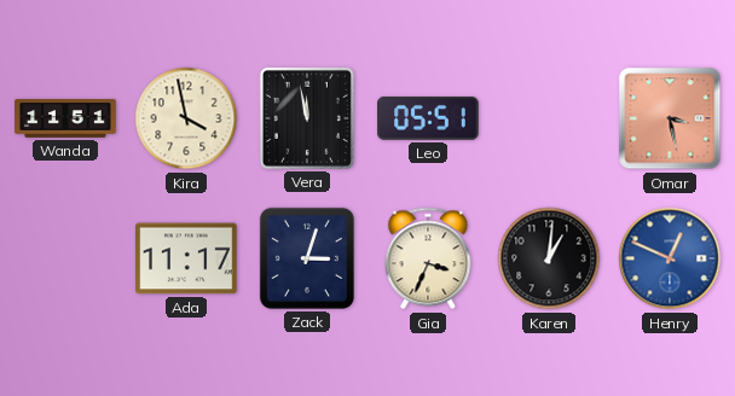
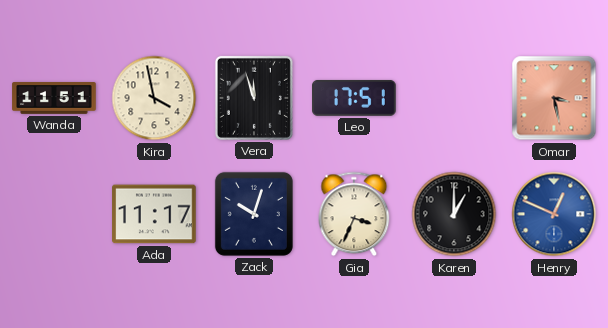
Vera: 11:58 -> 11:57
Leo: 05:51 -> 17:51
Zack: 3:03 -> 10:03
Karen: 1:01 -> 1:00
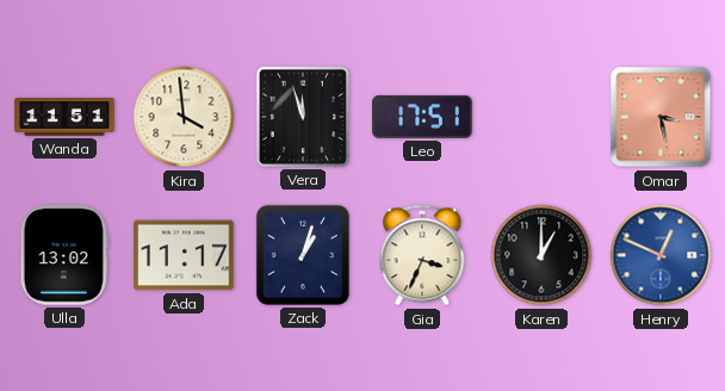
Kira: 3:58 -> 3:59
Ulla: none -> 13:02
Zack: 10:03 -> 1:03
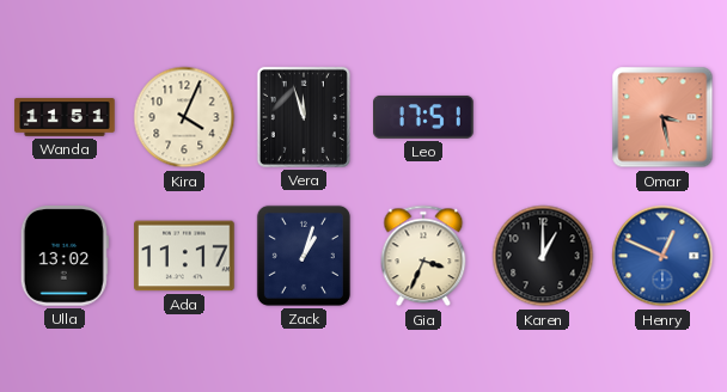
Kira: 3:59 -> 4:04
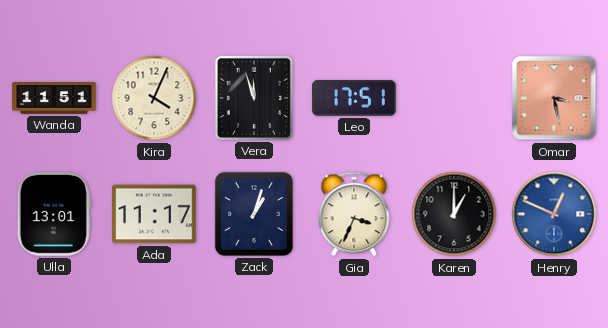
Ulla: 13:02 -> 13:01
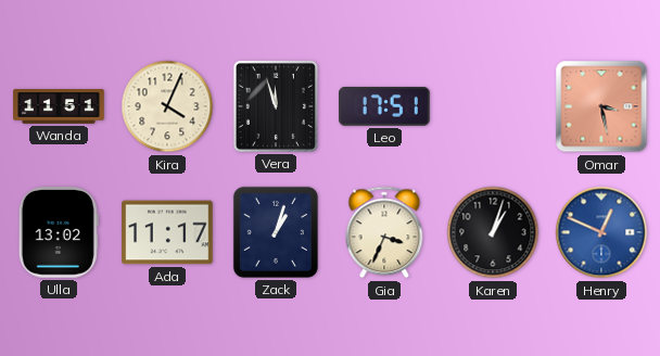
Ulla: 13:01 -> 13:02
Karen: 1:00 -> 1:03
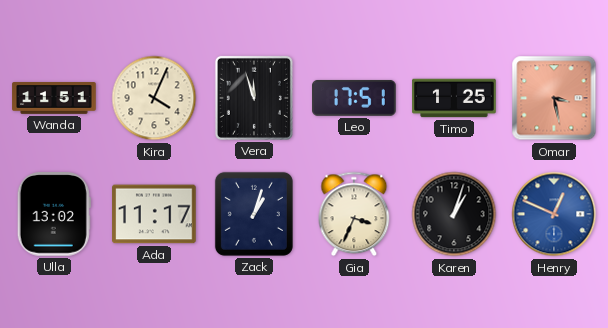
Timo: none -> 1:25
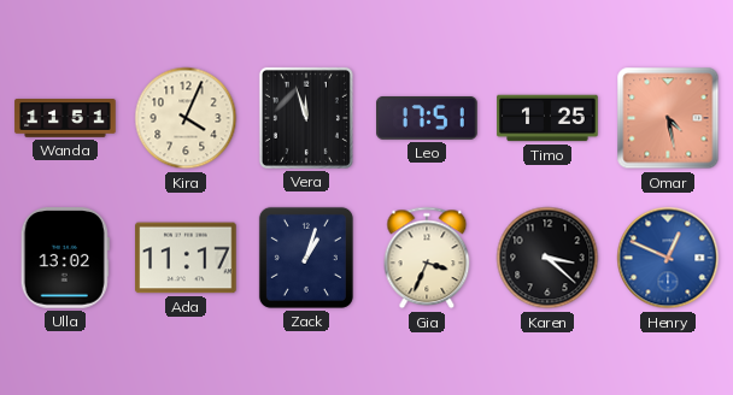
Omar: 3:28 -> 4:28
Karen: 1:03 -> 3:22
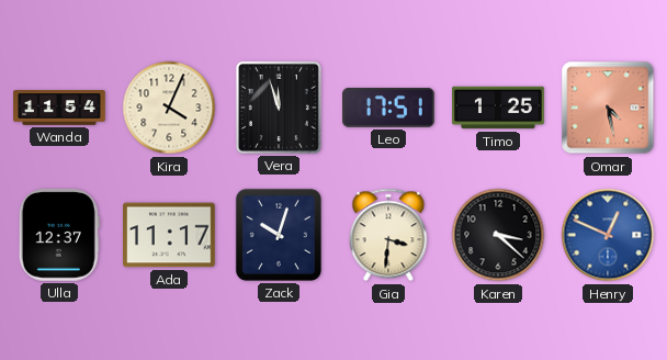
Wanda: 11:51 -> 11:54
Ulla: 13:02 -> 12:37
Zack: 1:03 -> 10:03
Gia: 3:34 -> 3:31
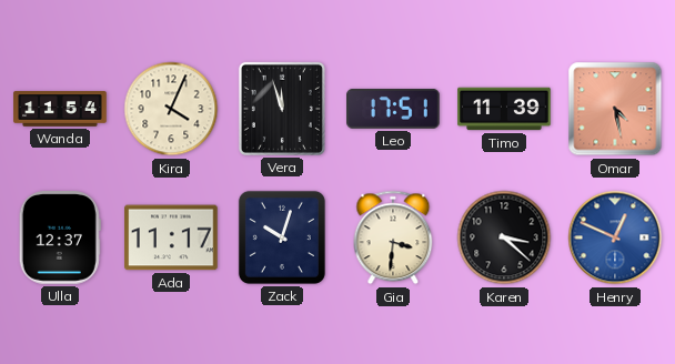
Timo: 1:25 -> 11:39
